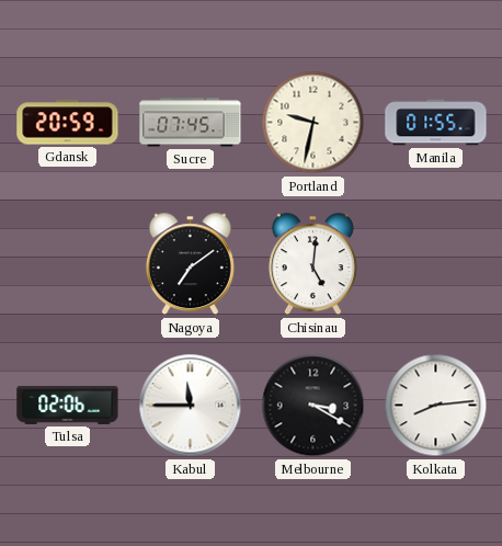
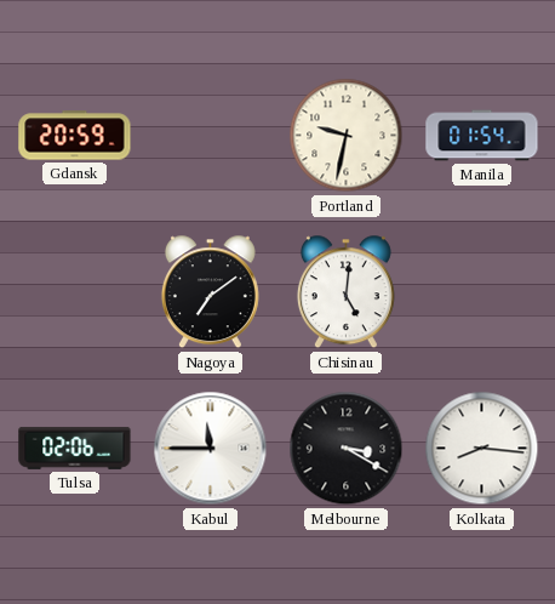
Sucre: 07:45 -> none
Manila: 01:55 -> 01:54
Kolkata: 8:14 -> 8:16
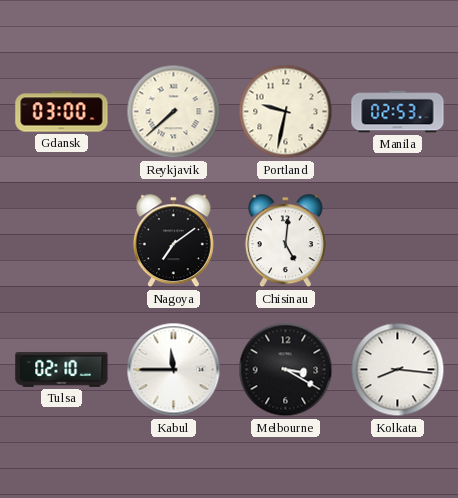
Gdansk: 20:59 -> 03:00
Reykjavik: none -> 7:38
Manila: 01:54 -> 02:53
Tulsa: 02:06 -> 02:10
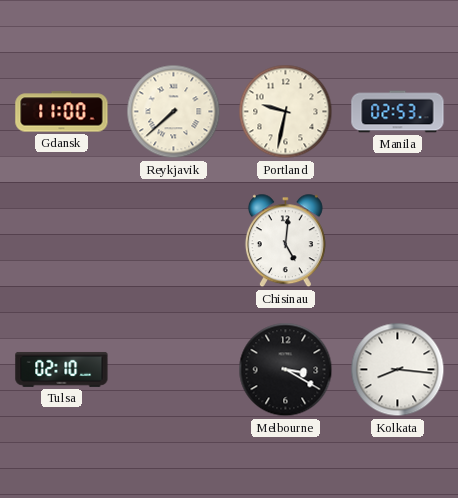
Gdansk: 03:00 -> 11:00
Nagoya: 7:09 -> none
Kabul: 11:45 -> none
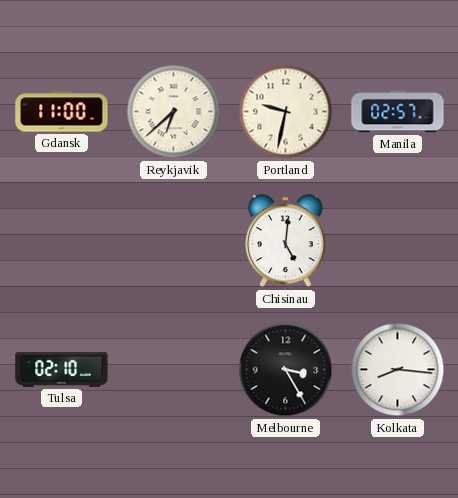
Reykjavik: 7:38 -> 6:38
Manila: 02:53 -> 02:57
Melbourne: 3:20 -> 3:25
